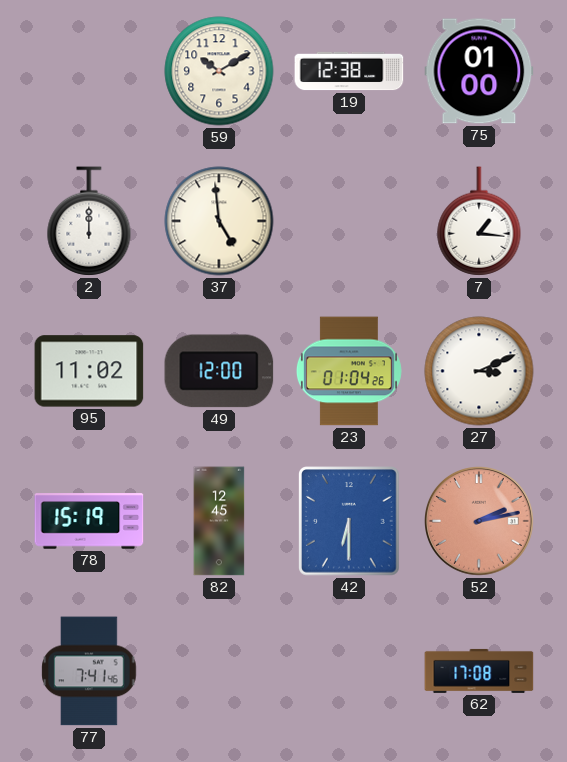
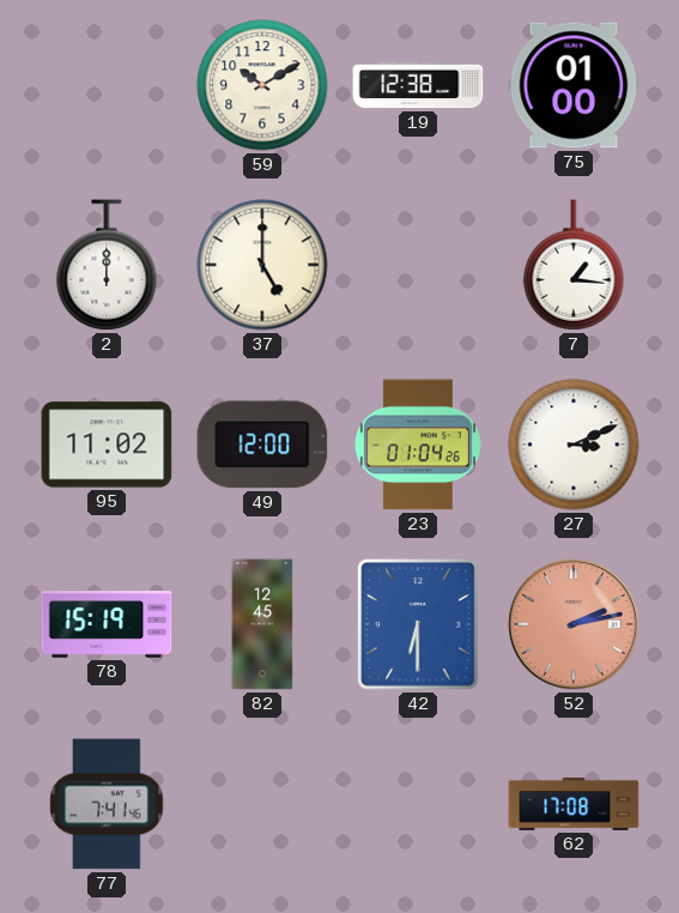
37: 4:59 -> 5:00
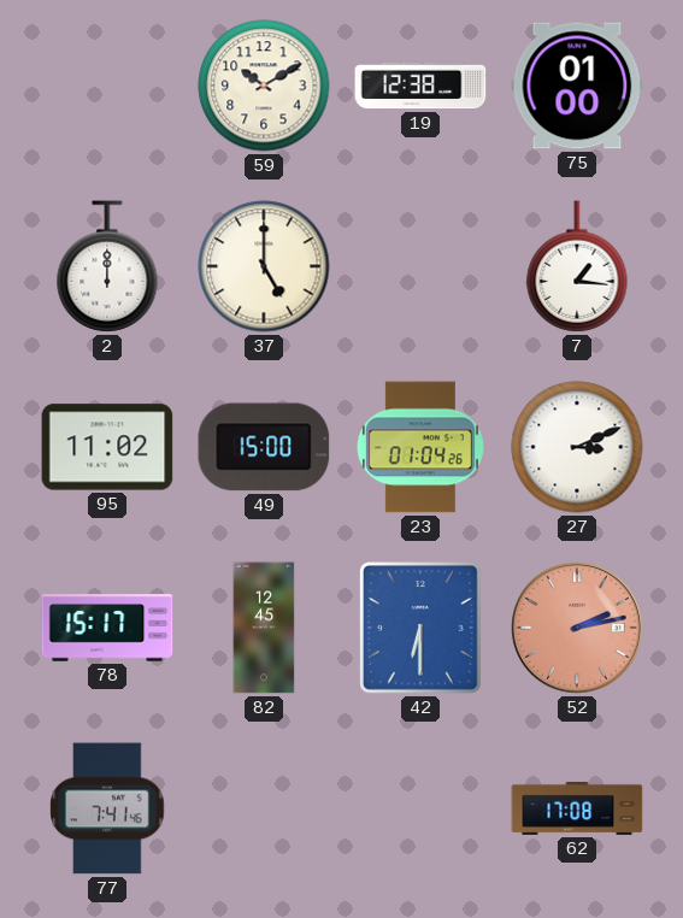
49: 12:00 -> 15:00
78: 15:19 -> 15:17
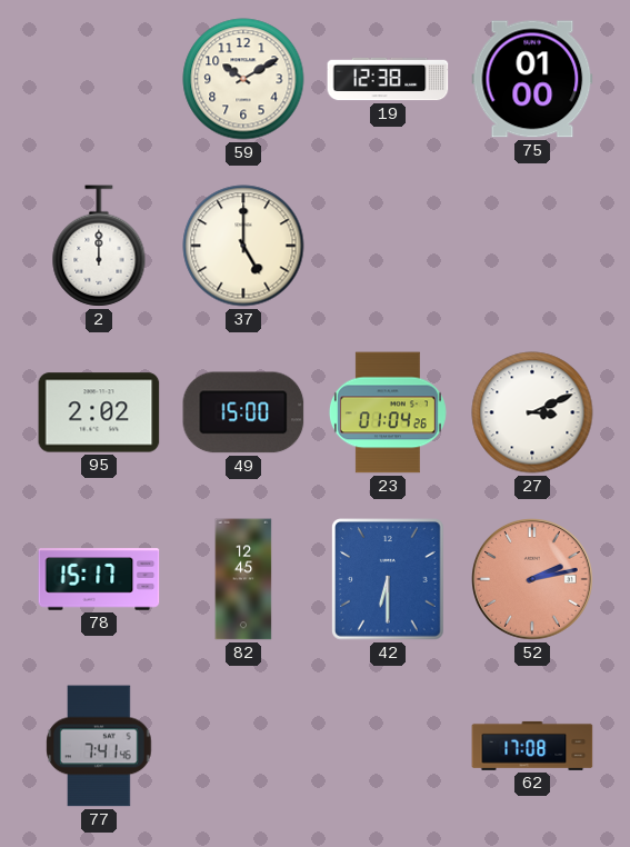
7: 1:16 -> none
95: 11:02 -> 2:02
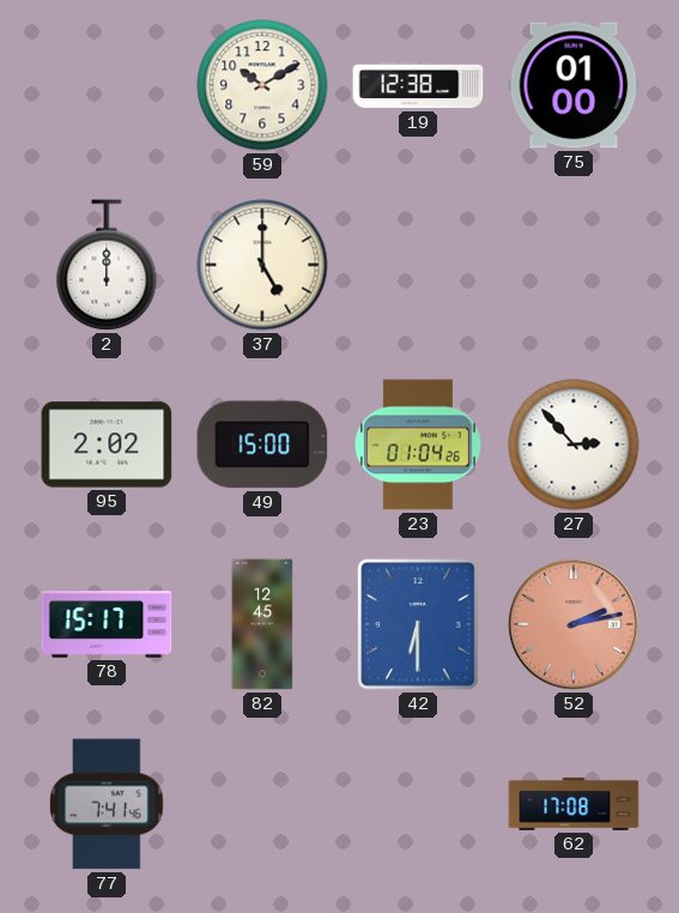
27: 3:11 -> 2:53
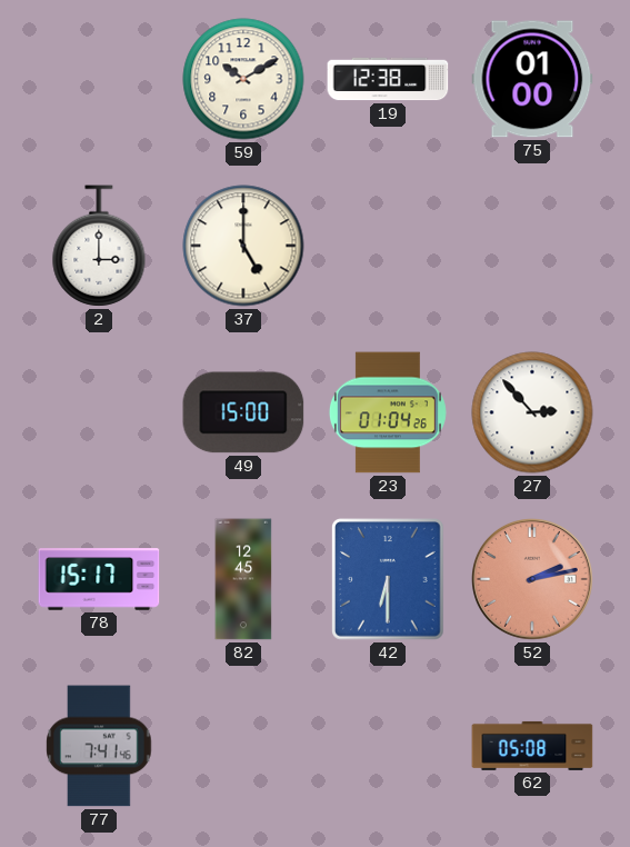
2: 12:00 -> 3:00
95: 2:02 -> none
62: 17:08 -> 05:08
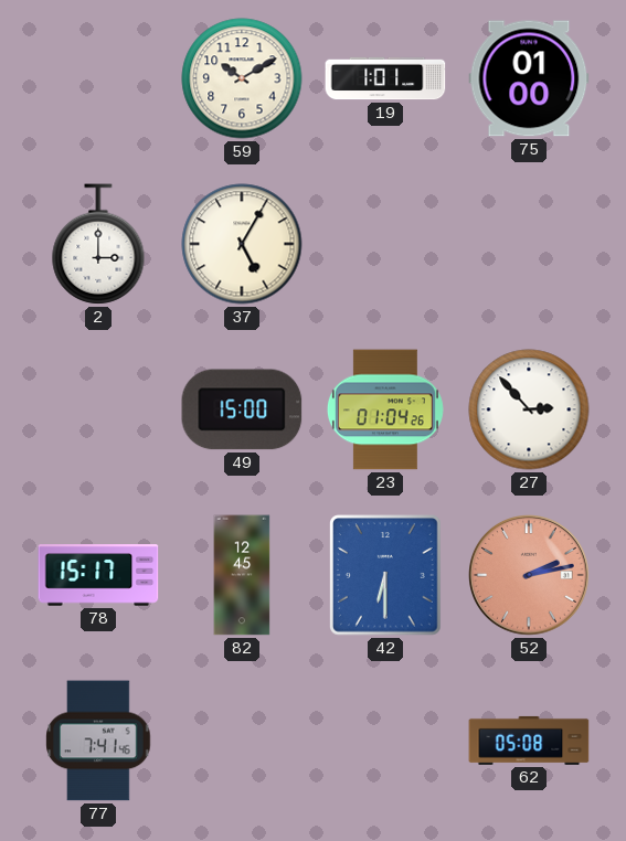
19: 12:38 -> 1:01
37: 5:00 -> 5:05
